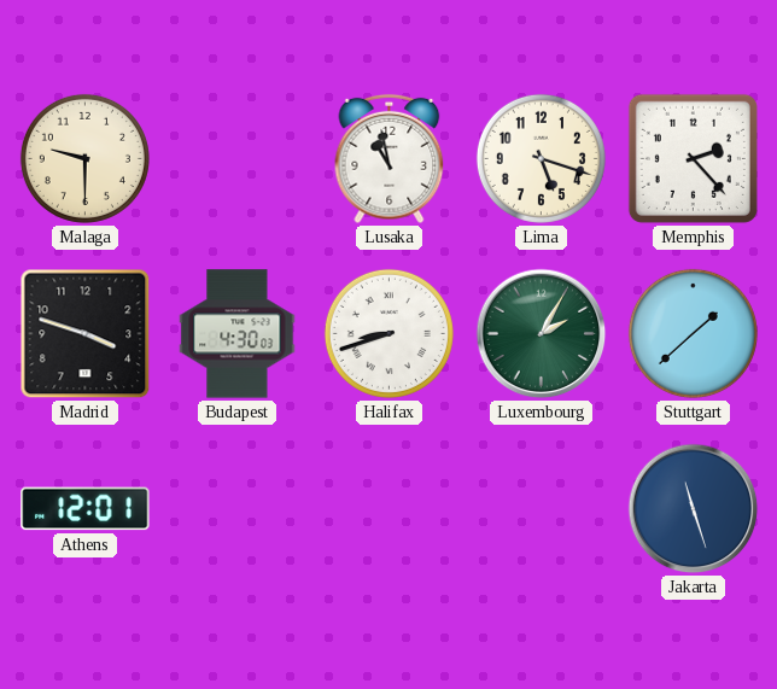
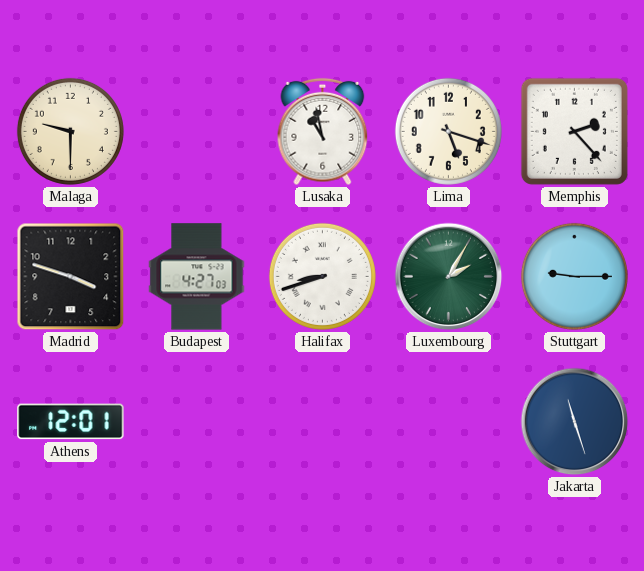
Budapest: 4:30 -> 4:27
Stuttgart: 1:38 -> 9:15
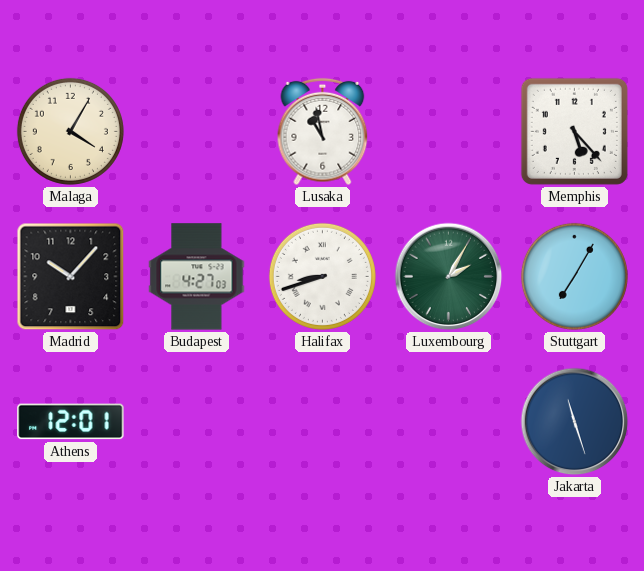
Malaga: 9:30 -> 4:05
Lima: 5:18 -> none
Memphis: 2:23 -> 5:23
Madrid: 3:48 -> 10:07
Stuttgart: 9:15 -> 7:05
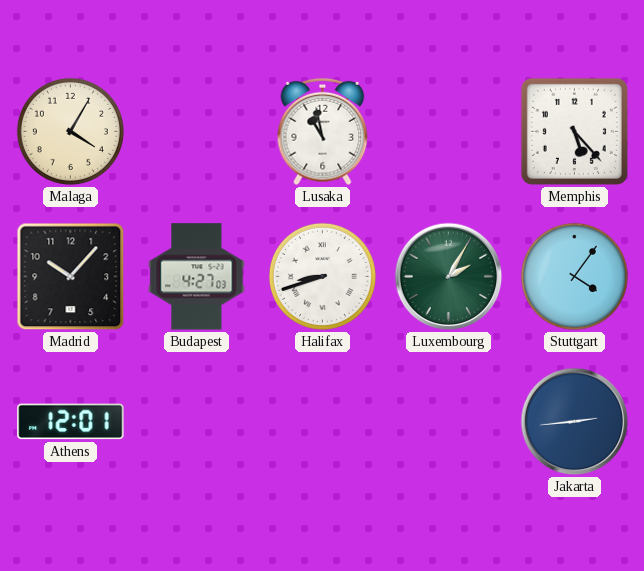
Stuttgart: 7:05 -> 4:06
Jakarta: 11:27 -> 2:44
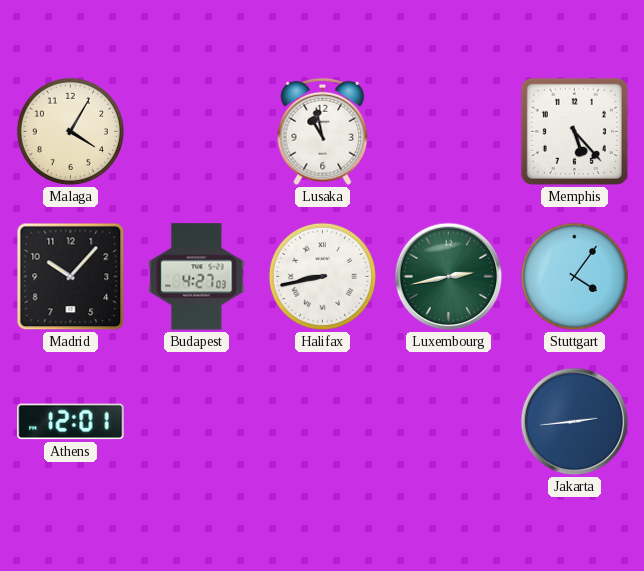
Halifax: 8:42 -> 8:43
Luxembourg: 2:05 -> 2:43
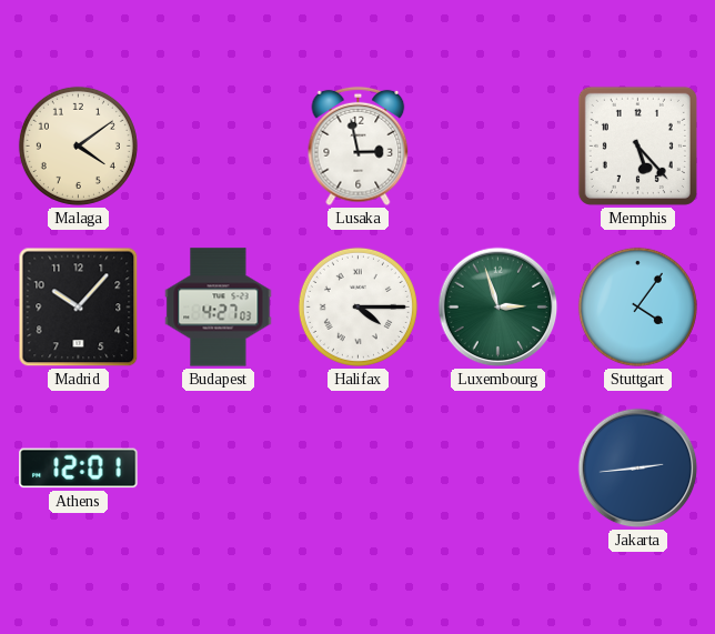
Malaga: 4:05 -> 4:09
Lusaka: 10:58 -> 2:58
Halifax: 8:43 -> 4:15
Luxembourg: 2:43 -> 2:57
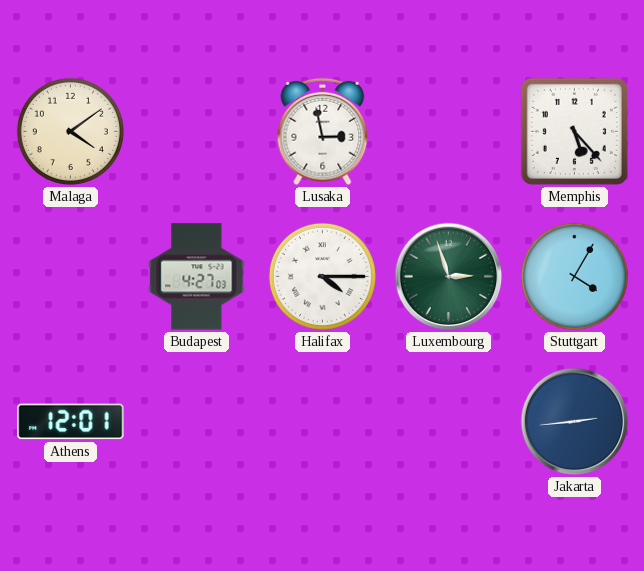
Madrid: 10:07 -> none
Stuttgart: 4:06 -> 4:05
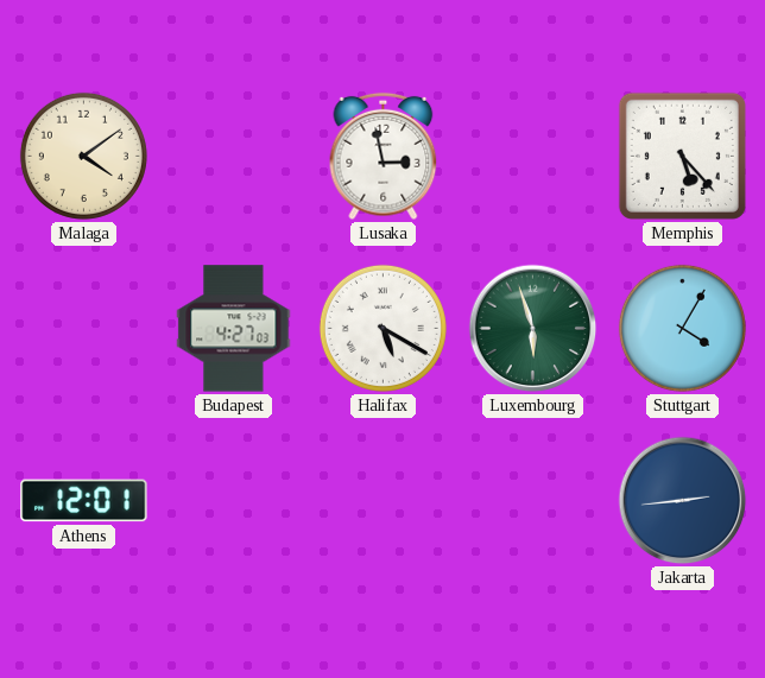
Halifax: 4:15 -> 5:20
Luxembourg: 2:57 -> 5:57
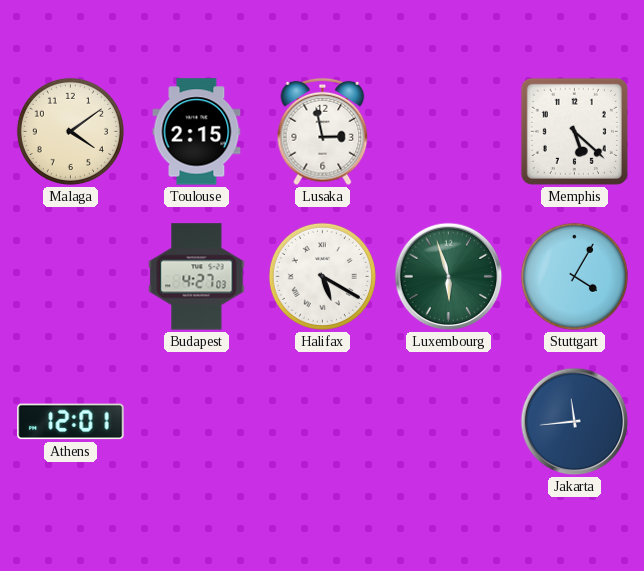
Toulouse: none -> 2:15
Memphis: 5:23 -> 5:22
Jakarta: 2:44 -> 11:44
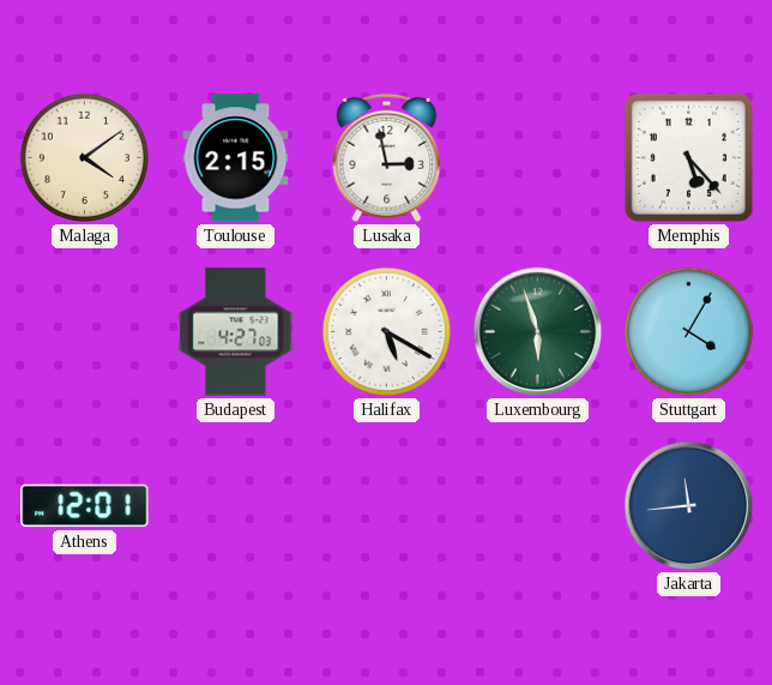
Memphis: 5:22 -> 5:23
